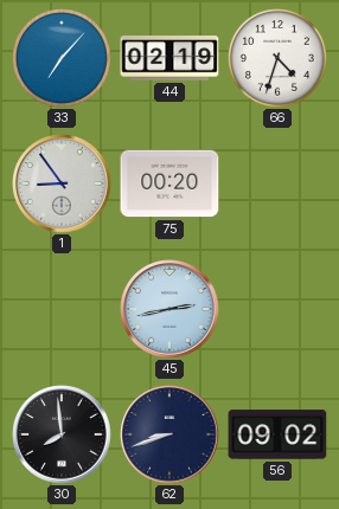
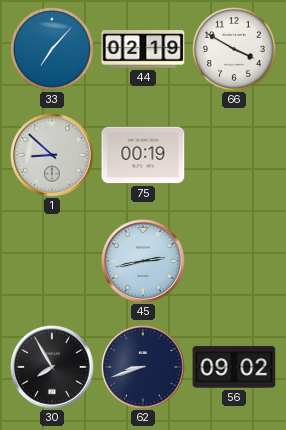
66: 4:33 -> 3:50
1: 8:54 -> 8:52
75: 00:20 -> 00:19
30: 7:59 -> 7:55
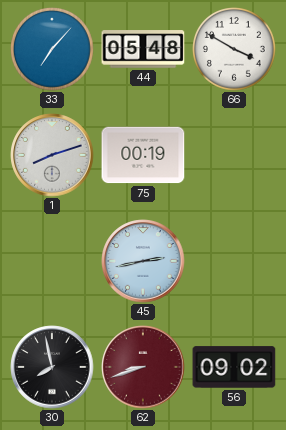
44: 02:19 -> 05:48
1: 8:52 -> 8:12
30: 7:55 -> 7:58
62 dial: navy -> burgundy
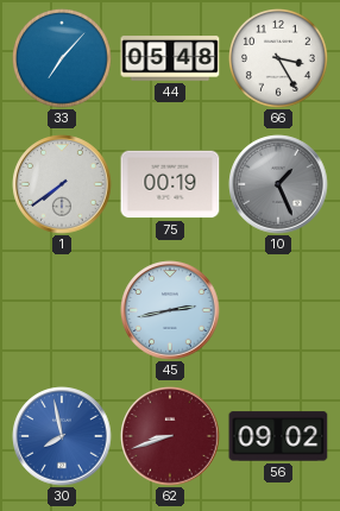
66: 3:50 -> 3:25
1: 8:12 -> 7:39
10: none -> 1:26
30 dial: black -> blue
